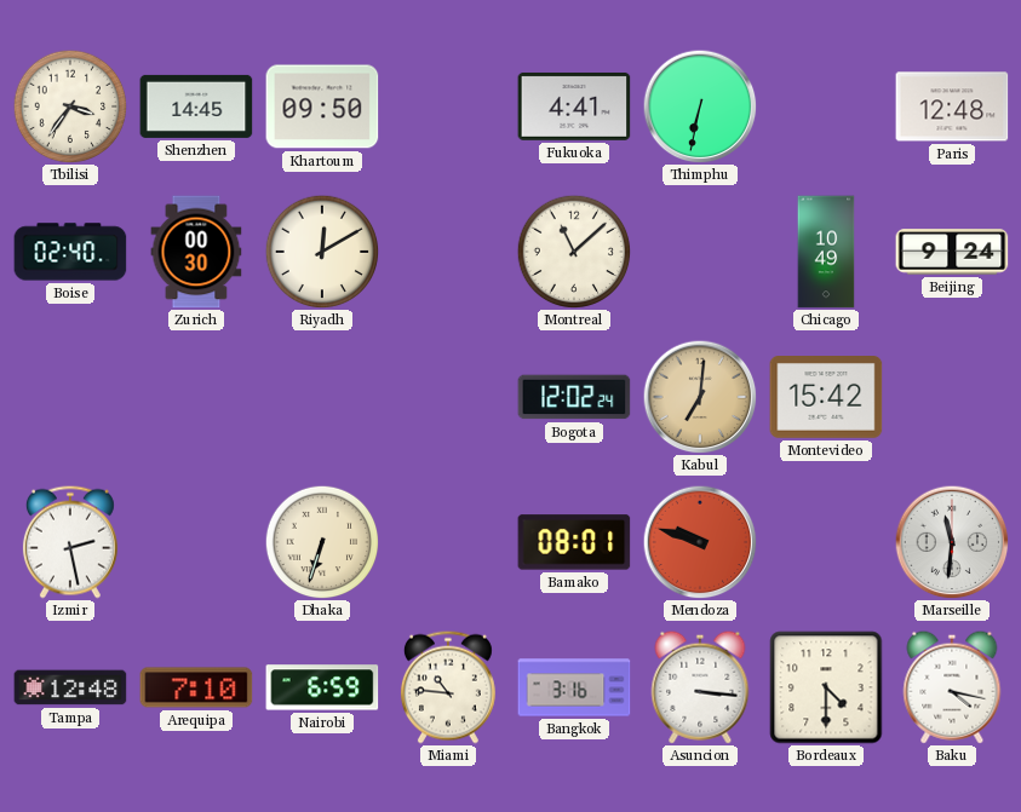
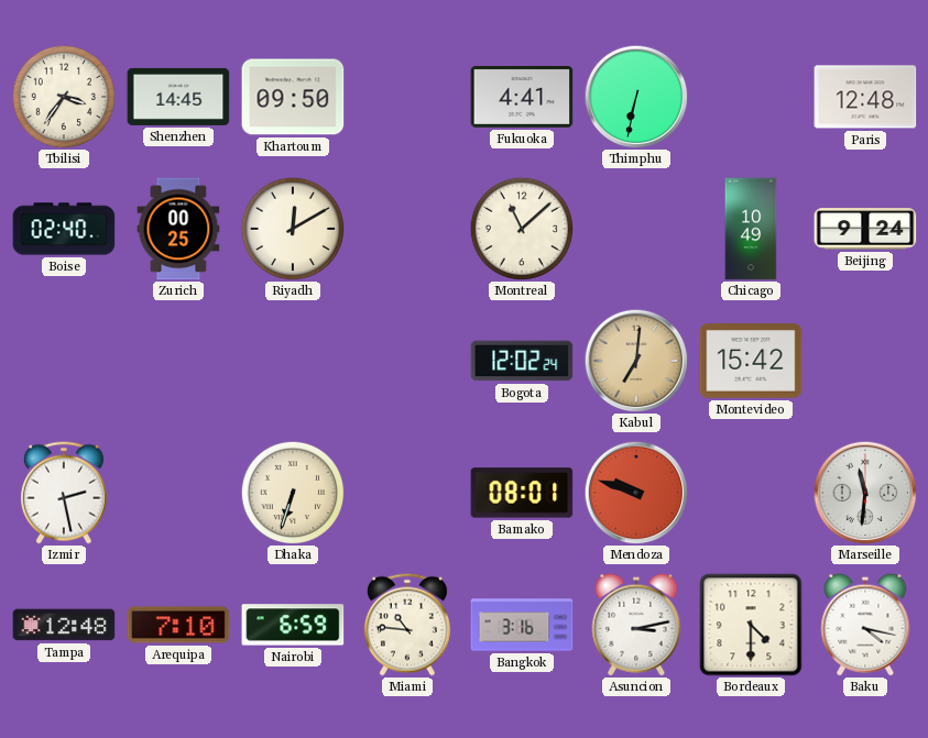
Zurich: 00:30 -> 00:25
Asuncion: 3:16 -> 3:13
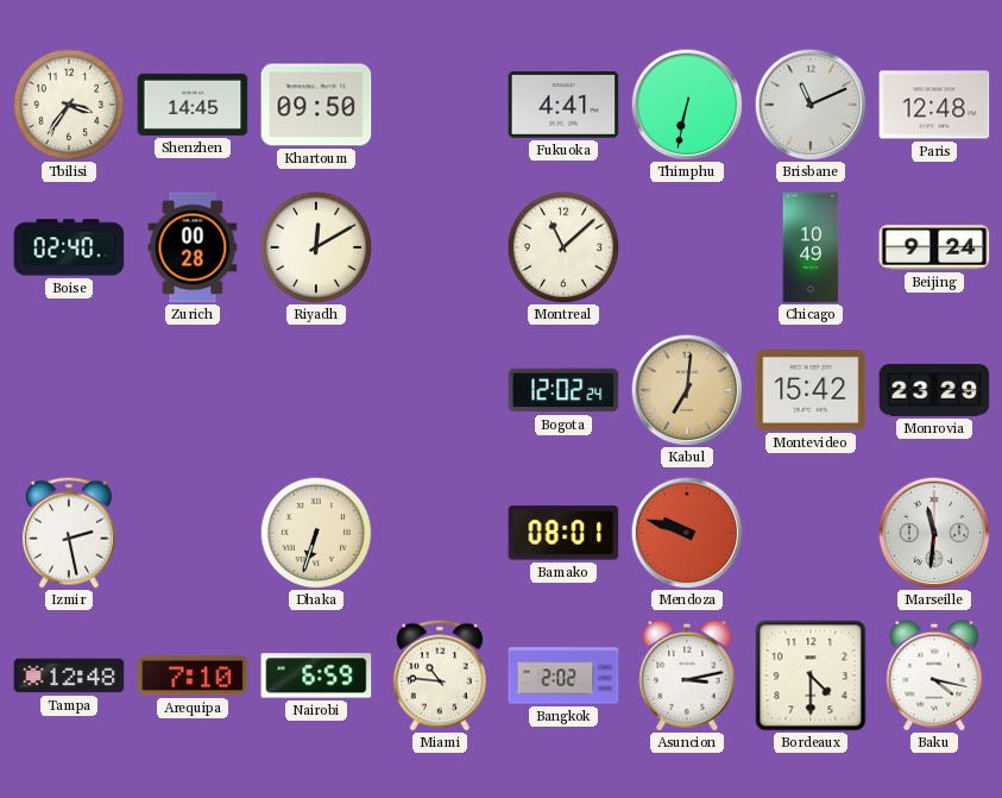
Brisbane: none -> 11:11
Zurich: 00:25 -> 00:28
Monrovia: none -> 23:29
Bangkok: 3:16 -> 2:02
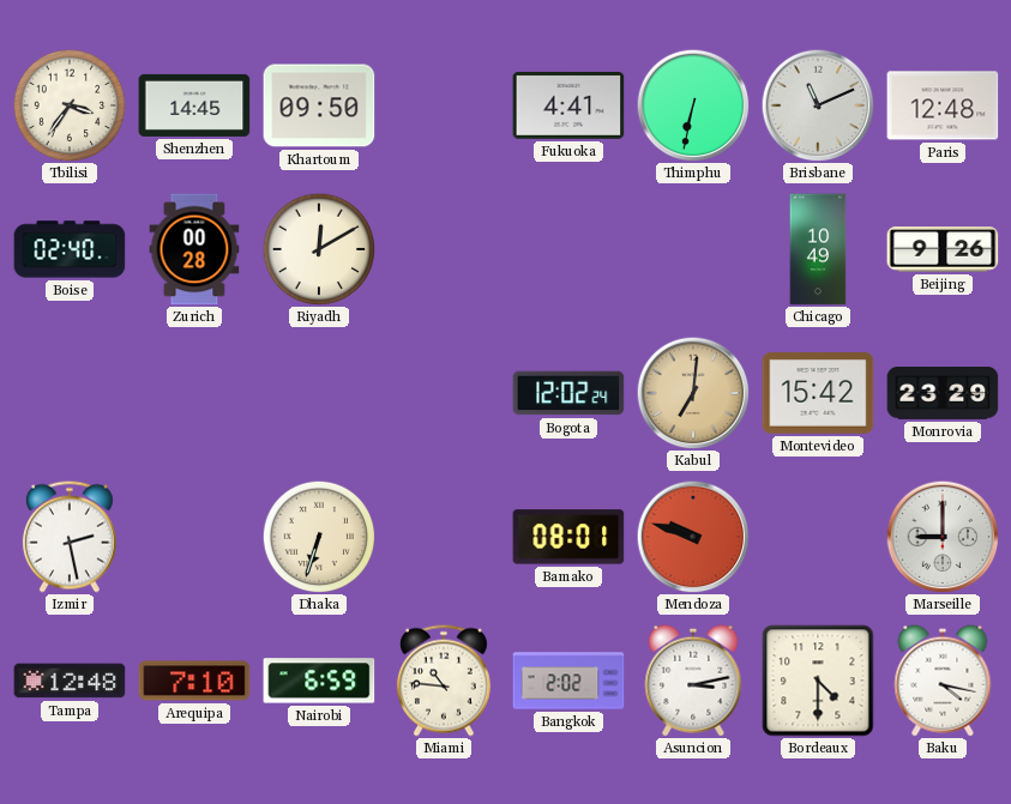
Montreal: 11:08 -> none
Beijing: 9:24 -> 9:26
Marseille: 11:31 -> 9:00
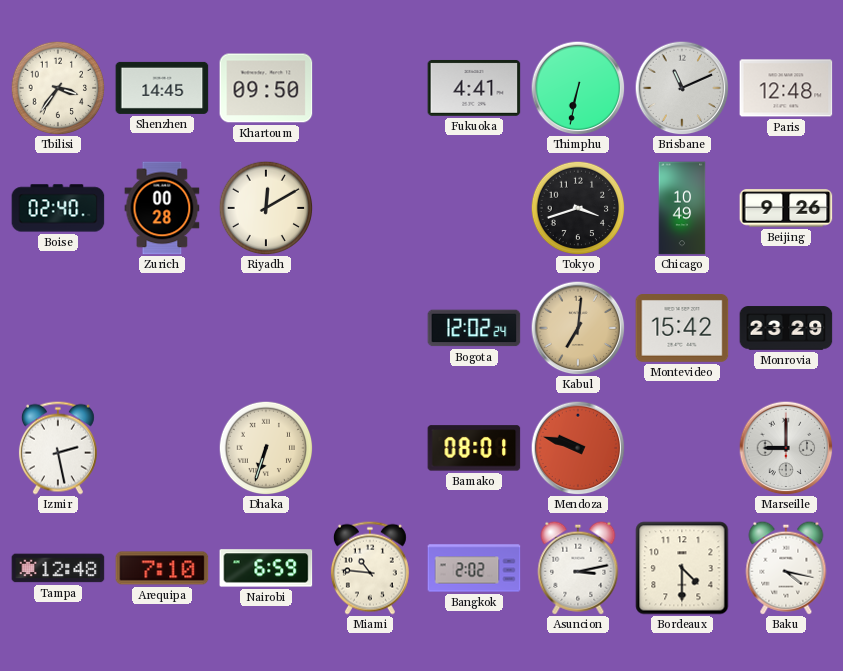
Tokyo: none -> 3:42
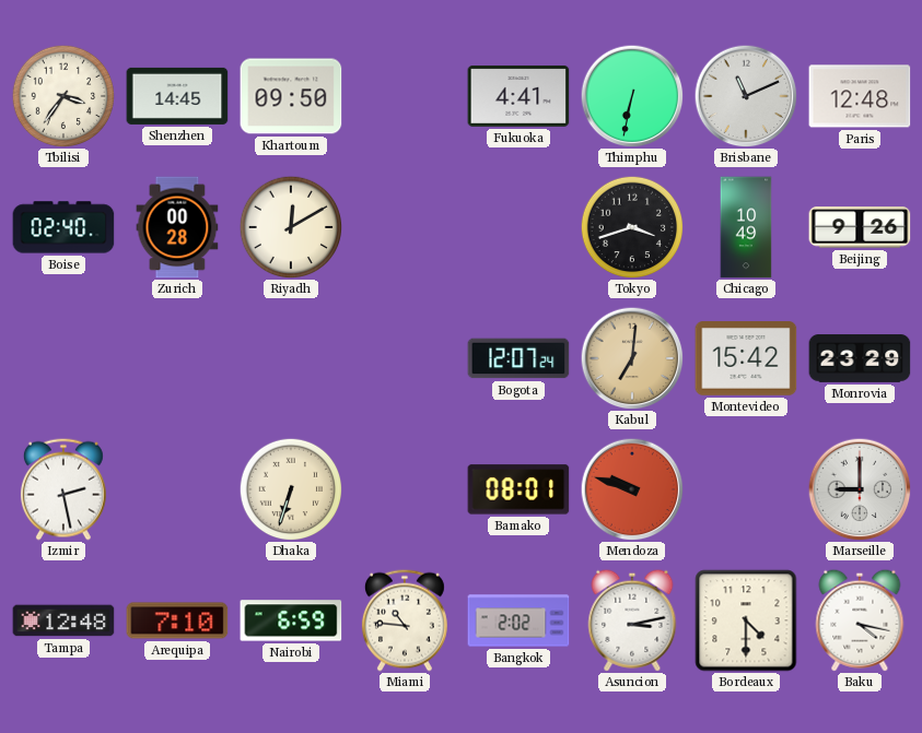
Bogota: 12:02 -> 12:07
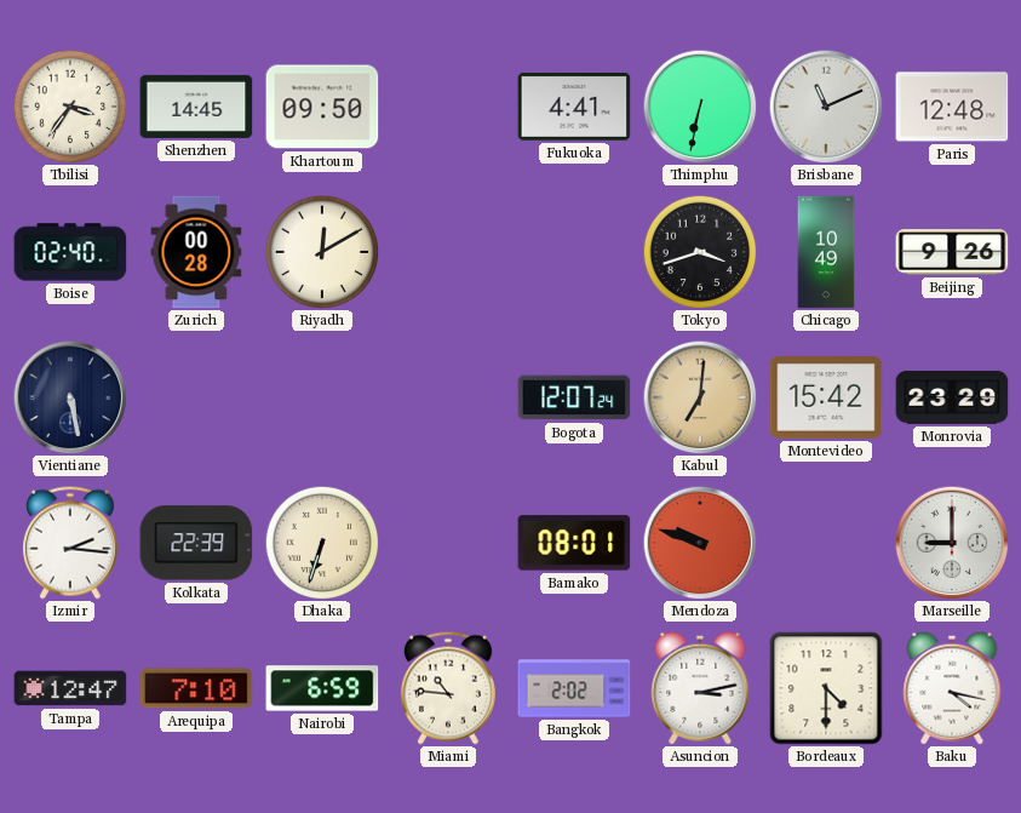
Vientiane: none -> 5:28
Izmir: 2:28 -> 2:16
Kolkata: none -> 22:39
Tampa: 12:48 -> 12:47
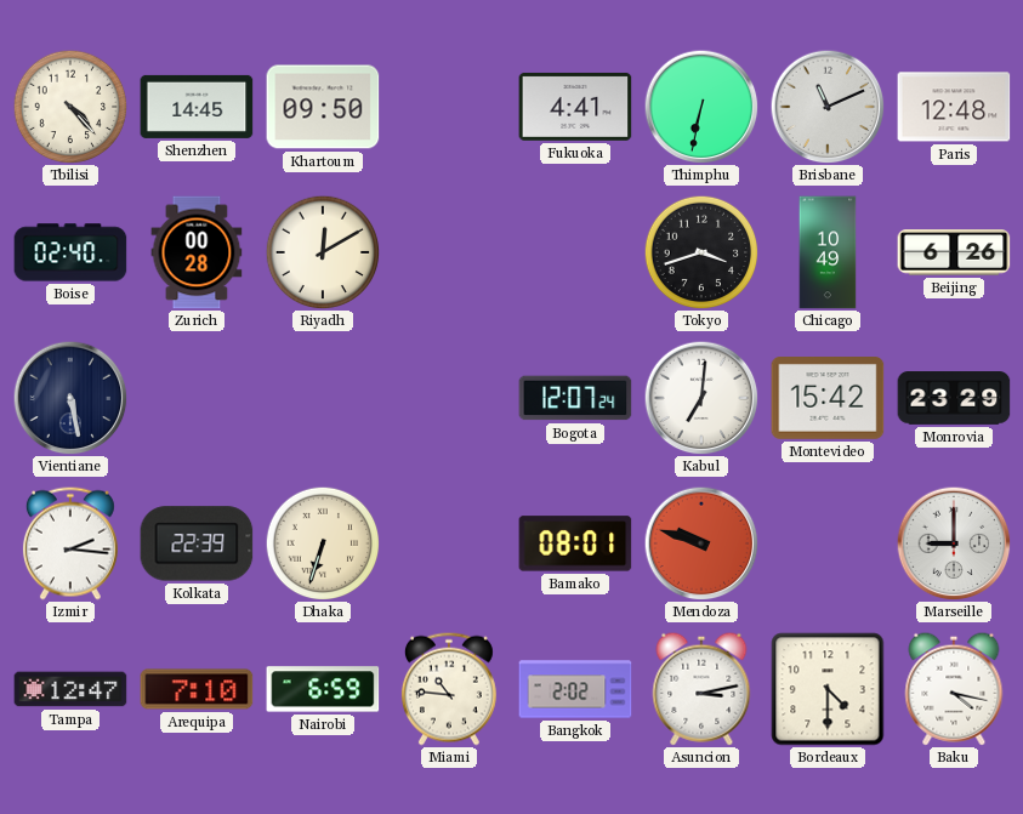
Tbilisi: 3:36 -> 4:23
Beijing: 9:26 -> 6:26
Kabul dial: champagne -> white
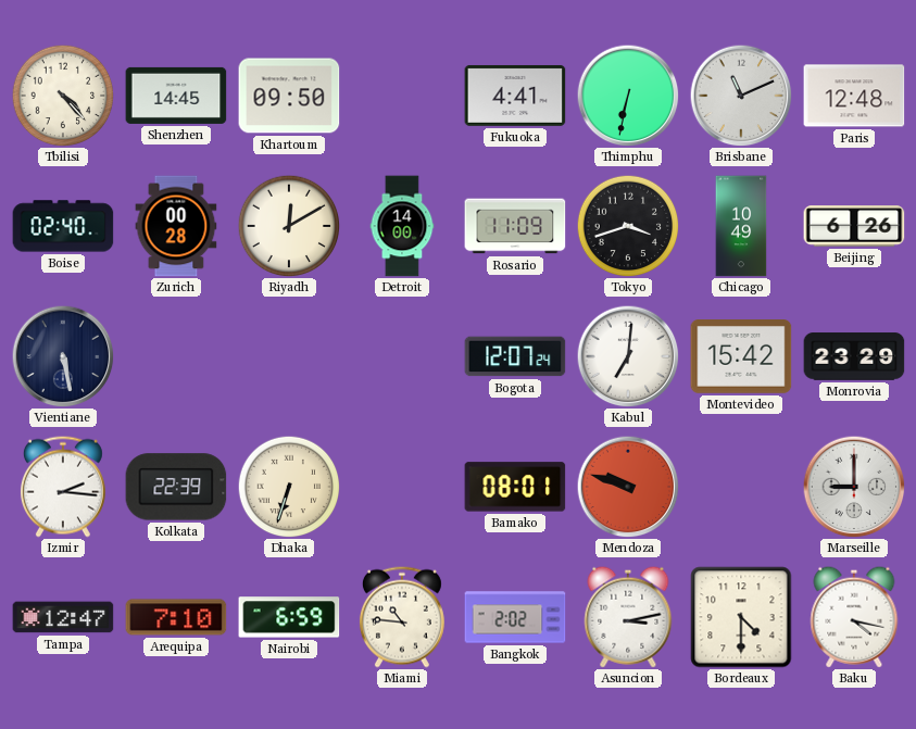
Detroit: none -> 14:00
Rosario: none -> 11:09
